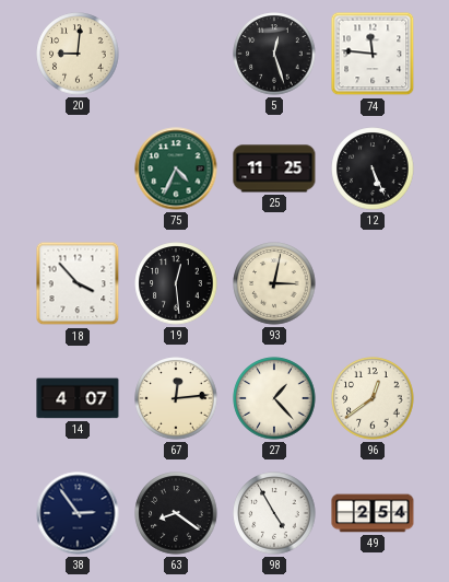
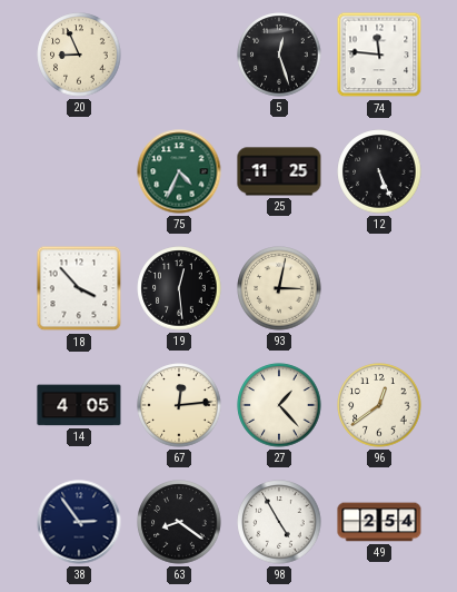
20: 9:01 -> 8:56
14: 4:07 -> 4:05
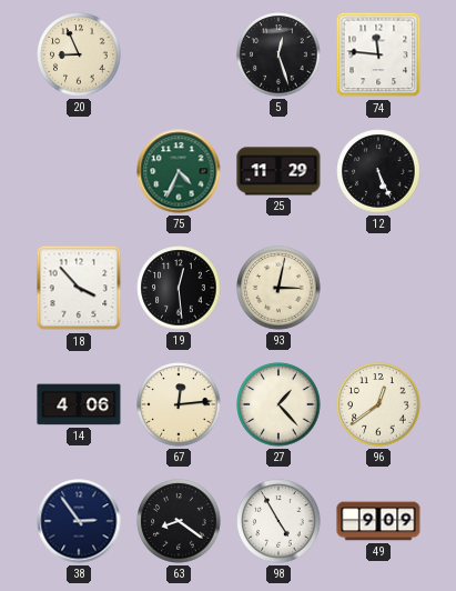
25: 11:25 -> 11:29
14: 4:05 -> 4:06
49: 2:54 -> 9:09
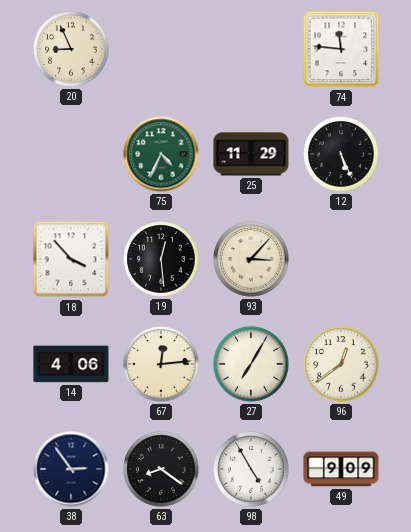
5: 12:27 -> none
93: 3:02 -> 3:07
27: 1:23 -> 7:05
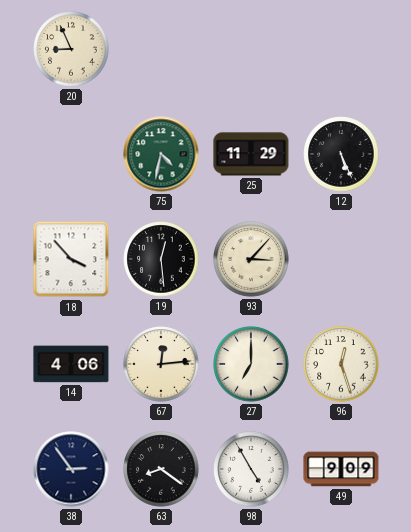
74: 11:46 -> none
75: 4:34 -> 4:32
27: 7:05 -> 7:00
96: 12:39 -> 12:27
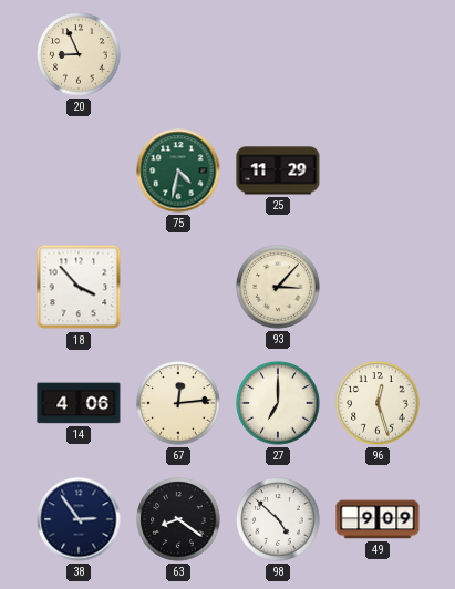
12: 5:26 -> none
19: 12:29 -> none
98: 4:55 -> 4:52
